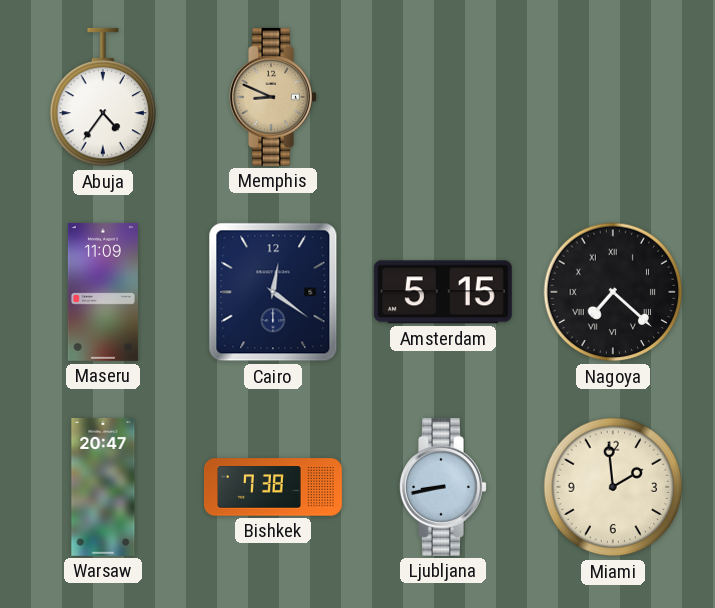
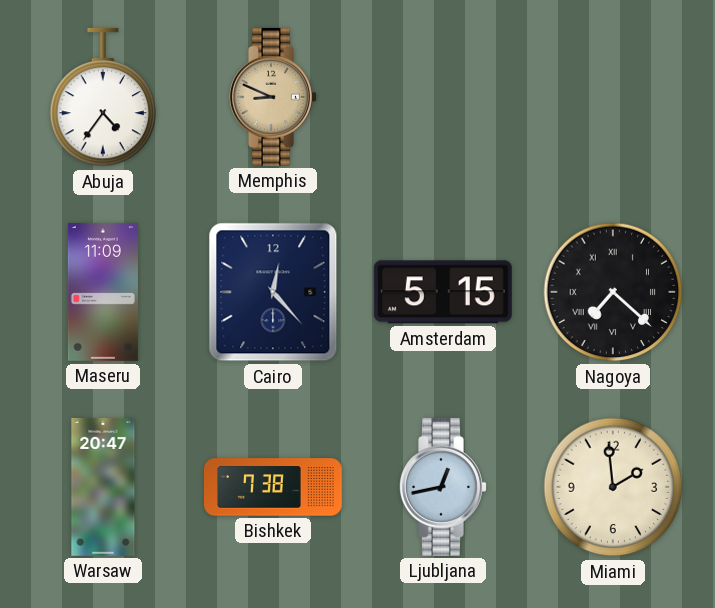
Cairo: 12:21 -> 12:23
Ljubljana: 8:43 -> 12:43
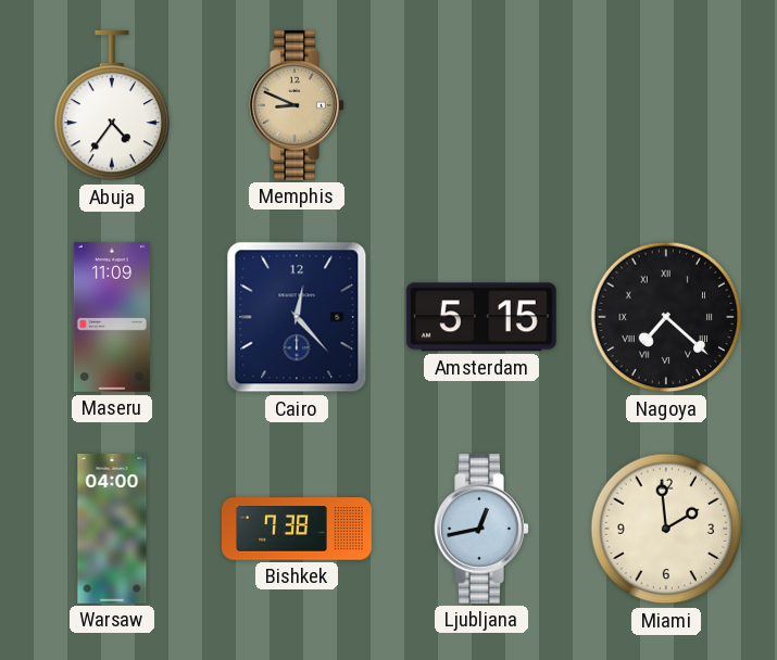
Warsaw: 20:47 -> 04:00
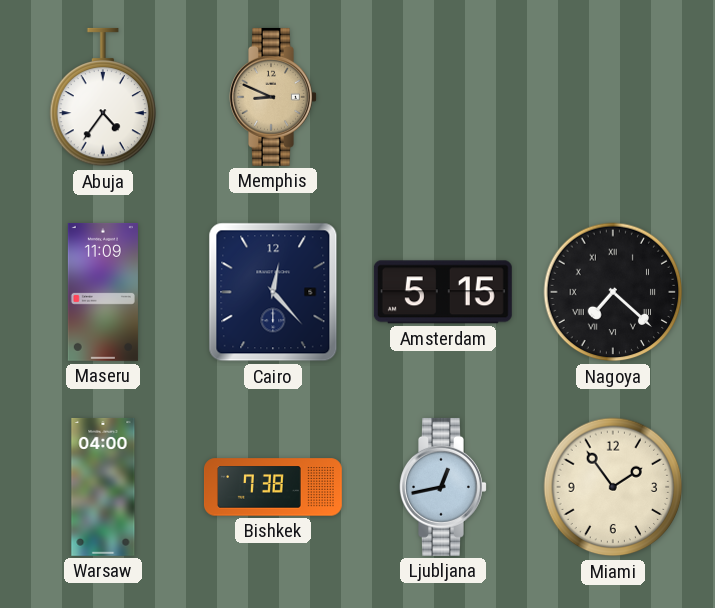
Miami: 1:59 -> 1:54
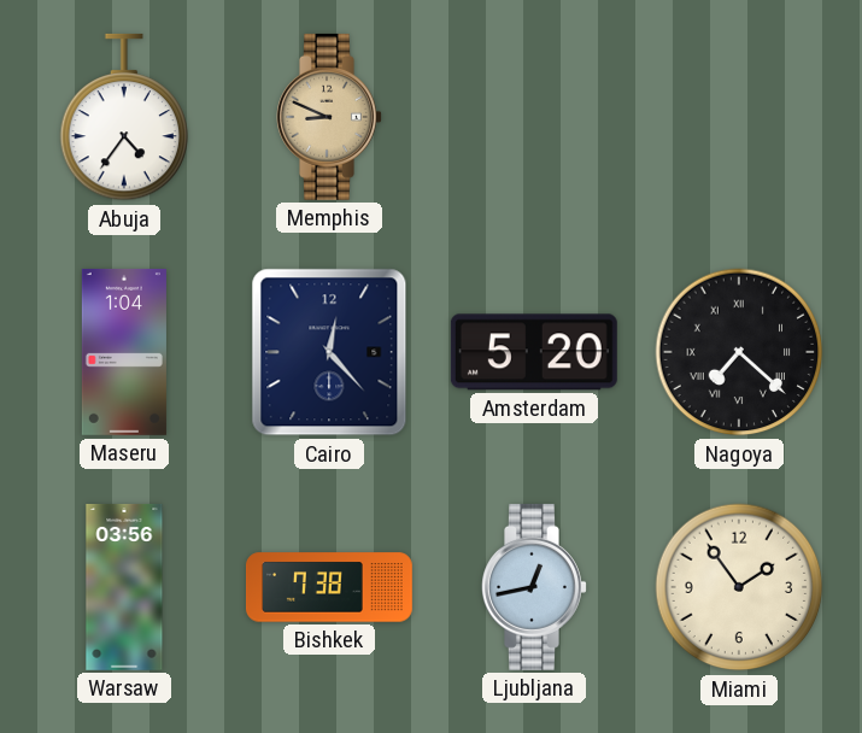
Maseru: 11:09 -> 1:04
Amsterdam: 5:15 -> 5:20
Warsaw: 04:00 -> 03:56
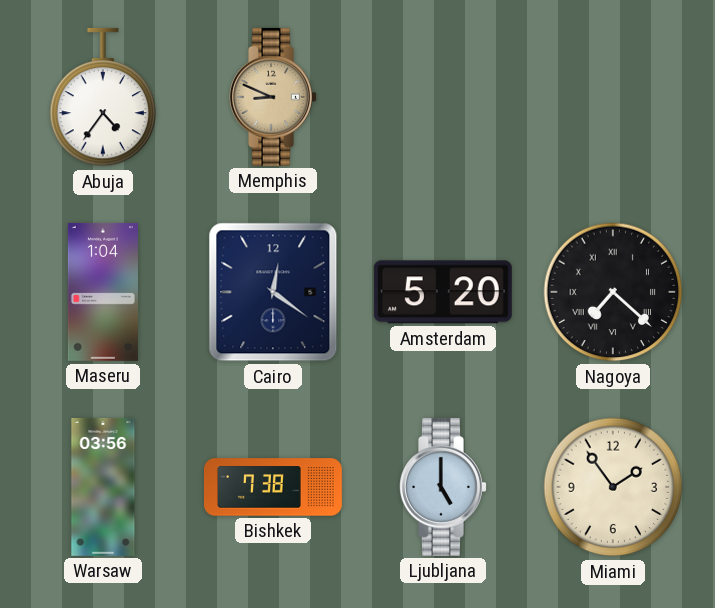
Cairo: 12:23 -> 12:21
Ljubljana: 12:43 -> 5:00
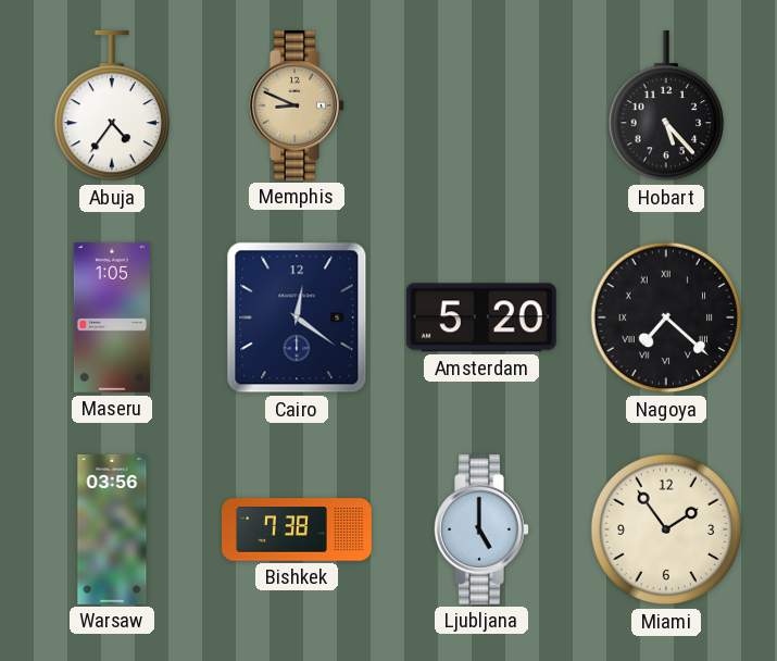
Hobart: none -> 5:23
Maseru: 1:04 -> 1:05
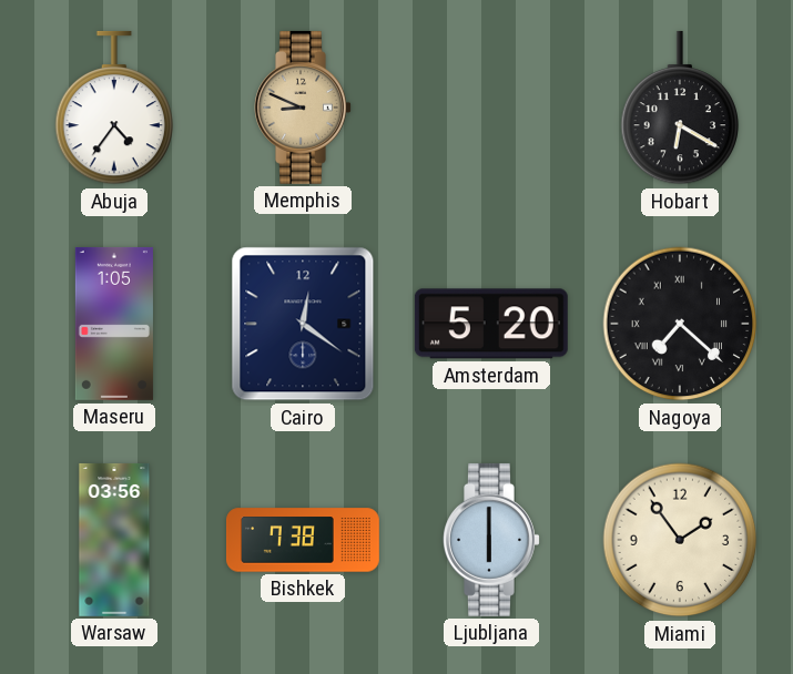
Hobart: 5:23 -> 6:20
Ljubljana: 5:00 -> 6:00
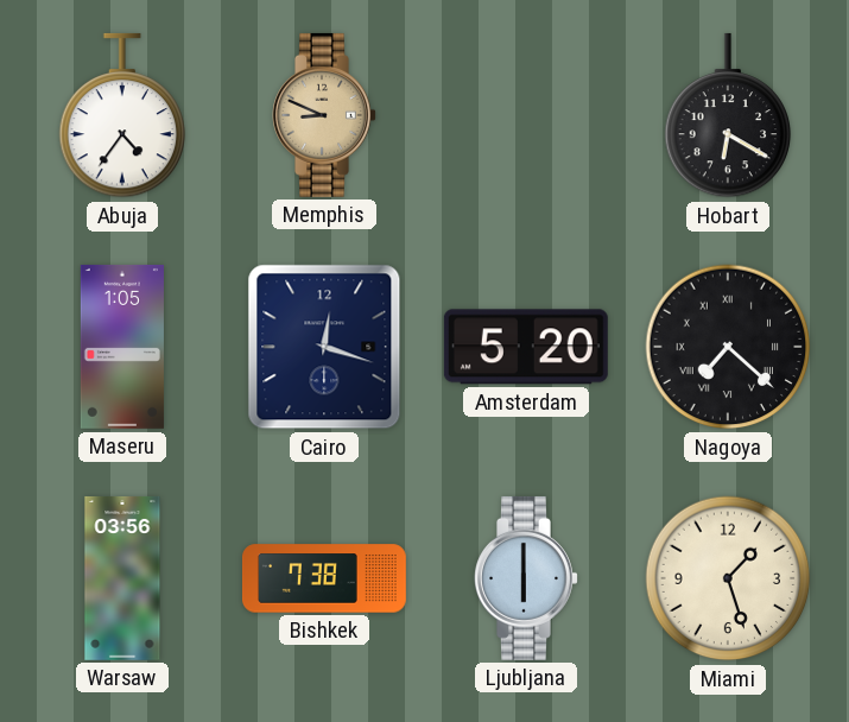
Cairo: 12:21 -> 12:18
Miami: 1:54 -> 1:27
